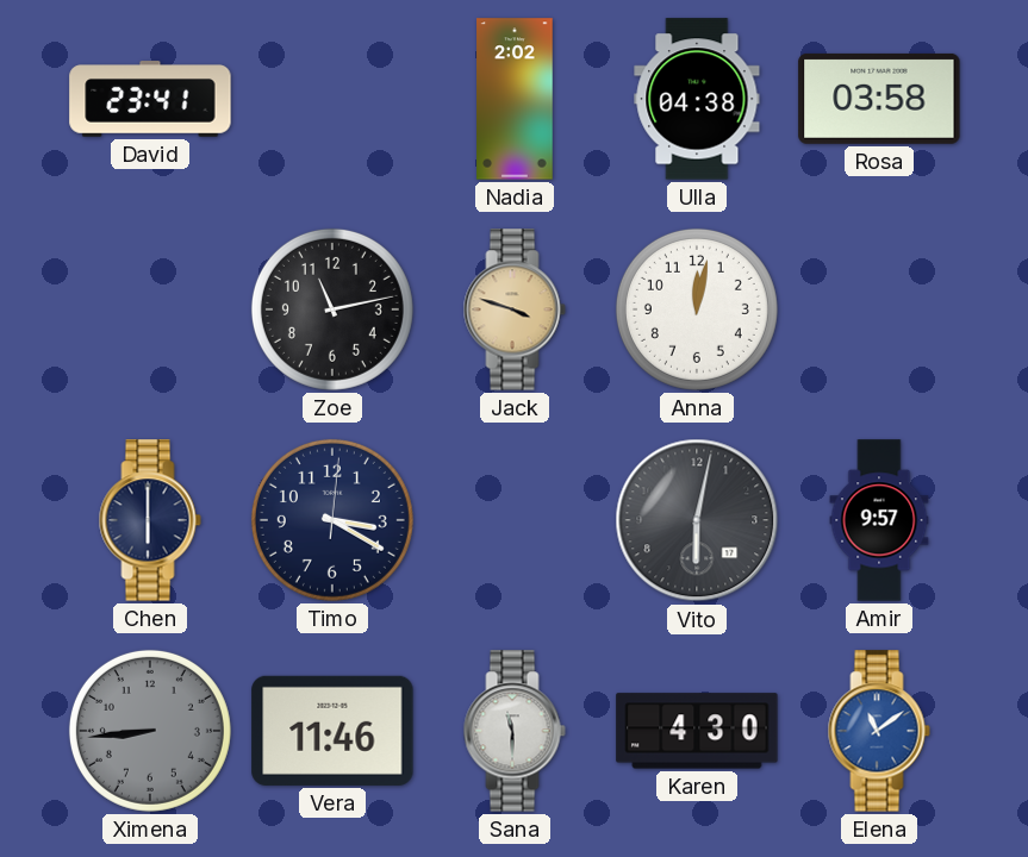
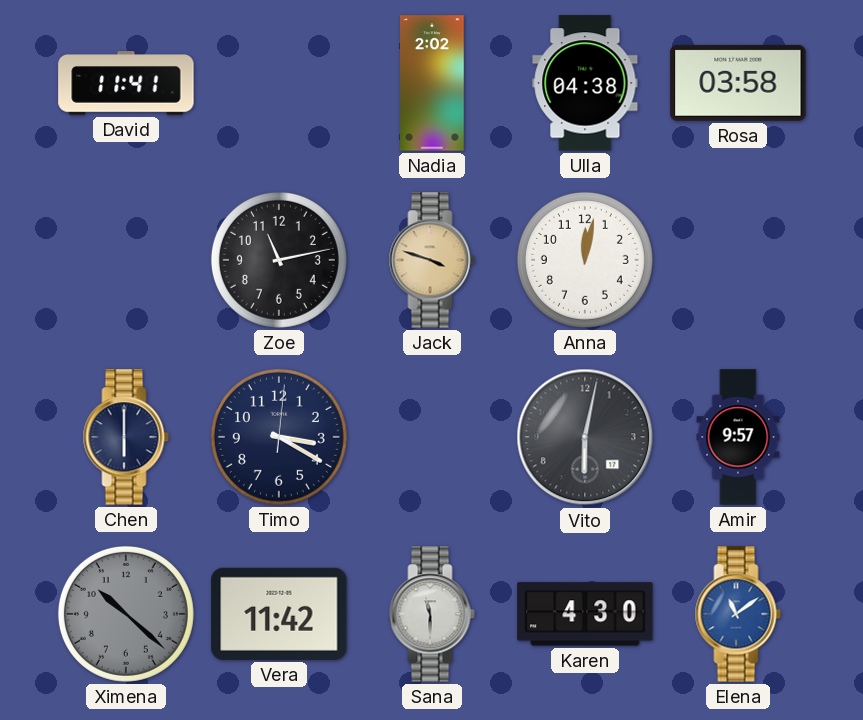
David: 23:41 -> 11:41
Ximena: 8:44 -> 10:22
Vera: 11:46 -> 11:42
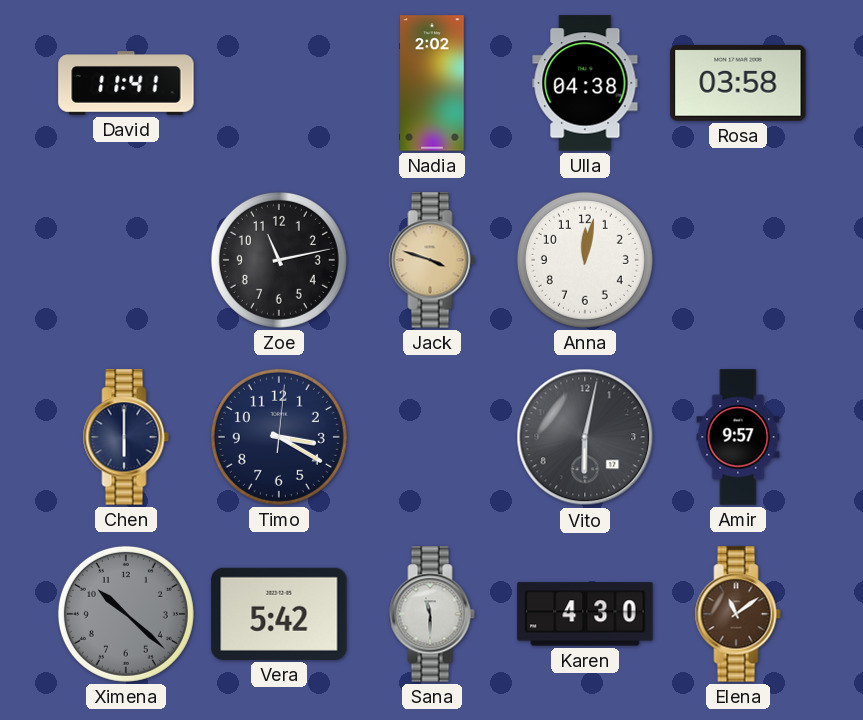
Vera: 11:42 -> 5:42
Elena dial: blue -> brown
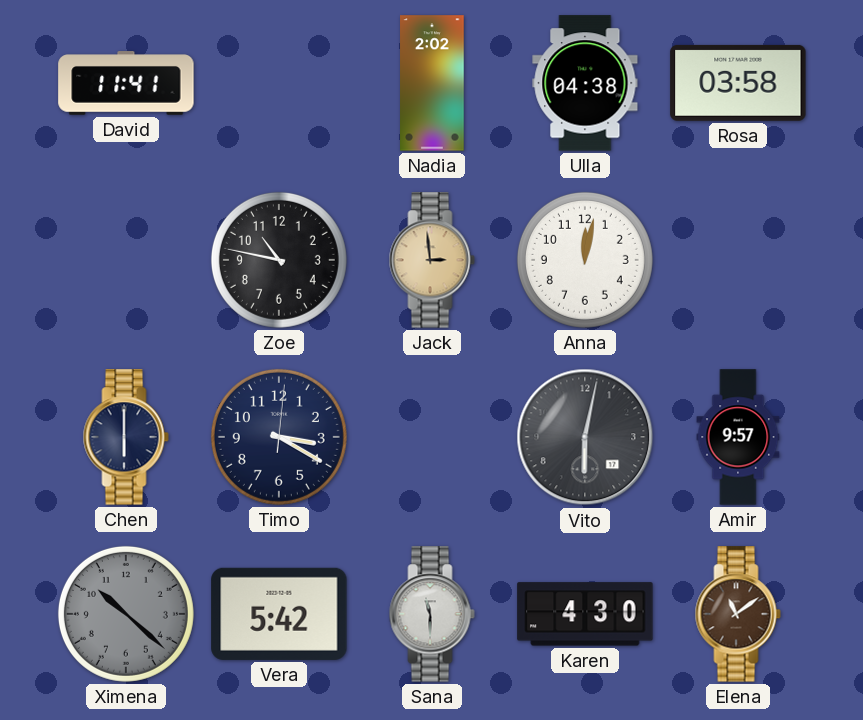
Zoe: 11:13 -> 10:47
Jack: 3:48 -> 2:59
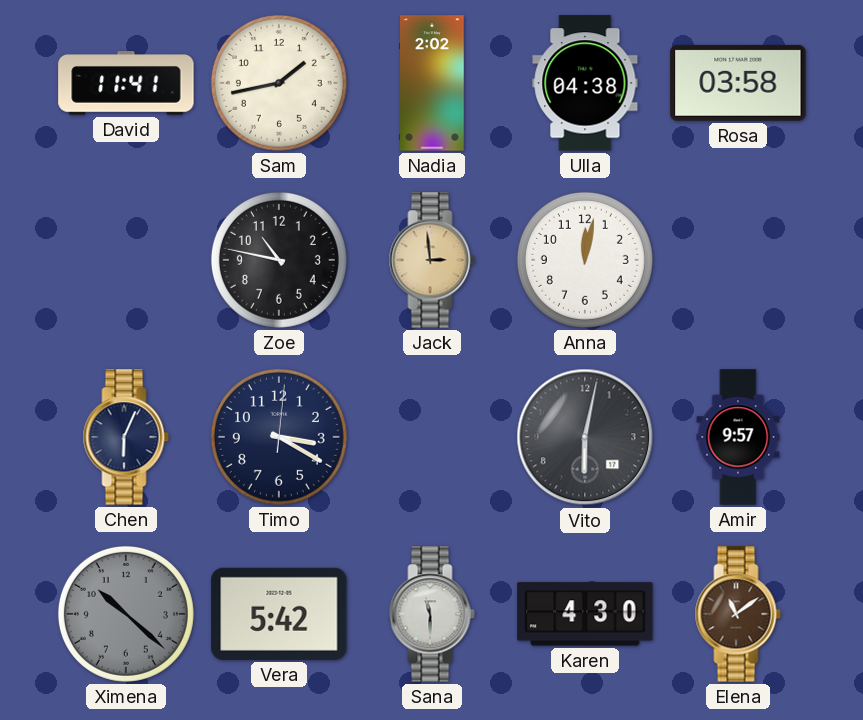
Sam: none -> 1:43
Chen: 6:00 -> 6:04
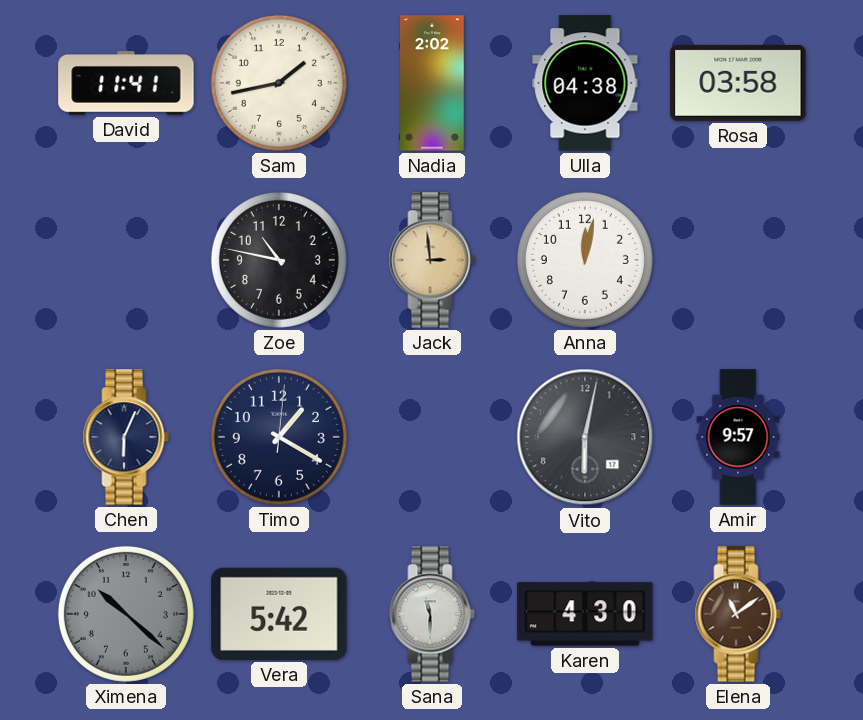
Timo: 3:20 -> 1:20
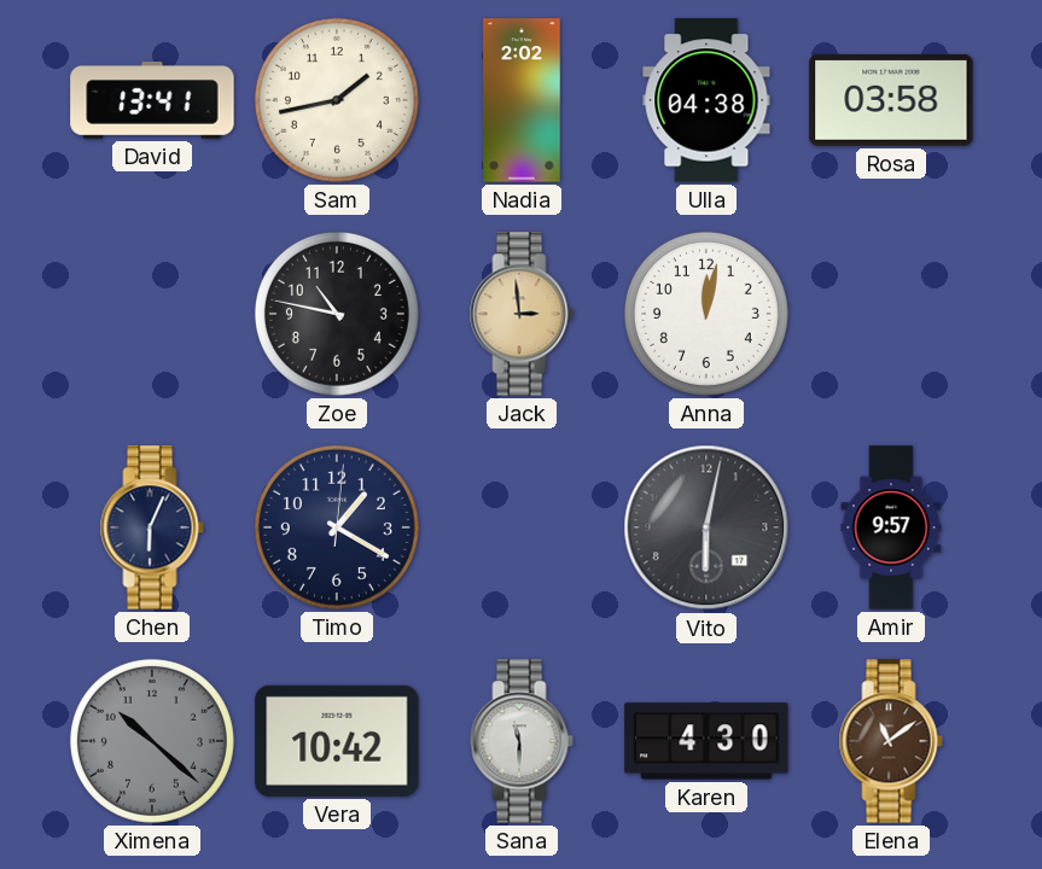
David: 11:41 -> 13:41
Vera: 5:42 -> 10:42
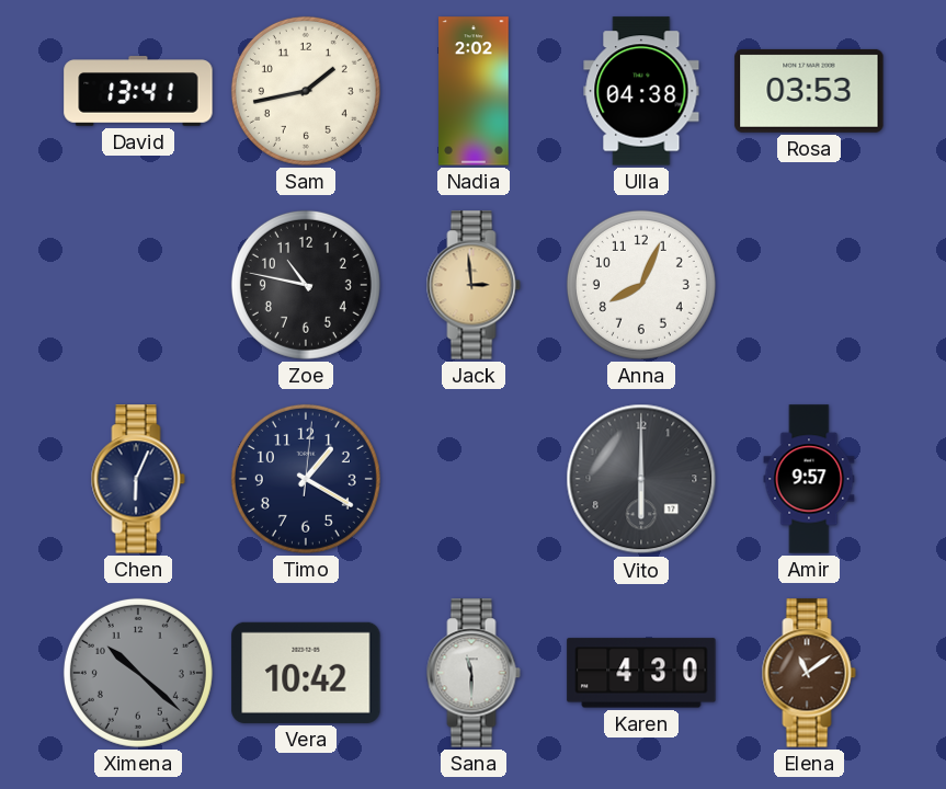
Rosa: 03:58 -> 03:53
Anna: 12:02 -> 8:04
Vito: 6:02 -> 6:00
